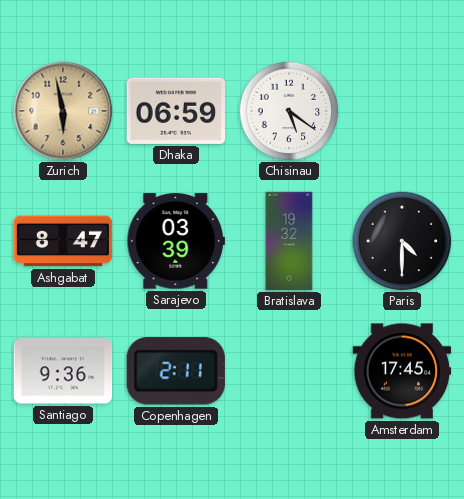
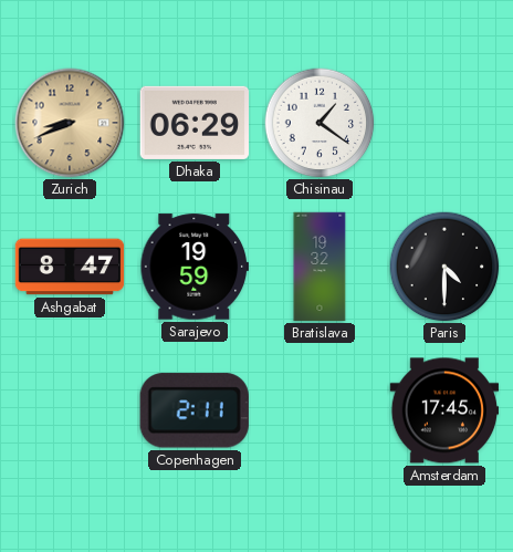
Zurich: 5:58 -> 8:41
Dhaka: 06:59 -> 06:29
Chisinau: 5:21 -> 1:21
Sarajevo: 03:39 -> 19:59
Santiago: 9:36 -> none
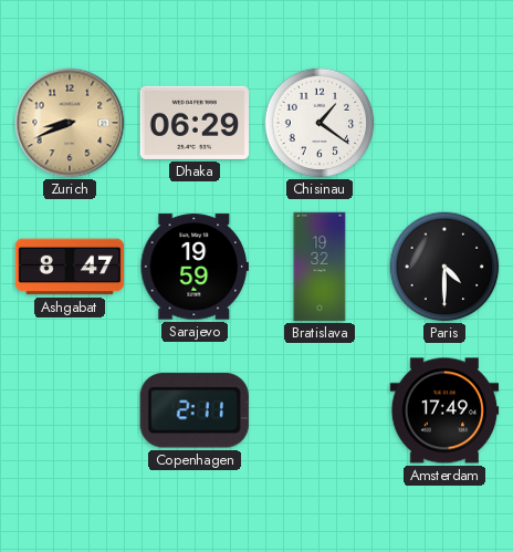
Amsterdam: 17:45 -> 17:49
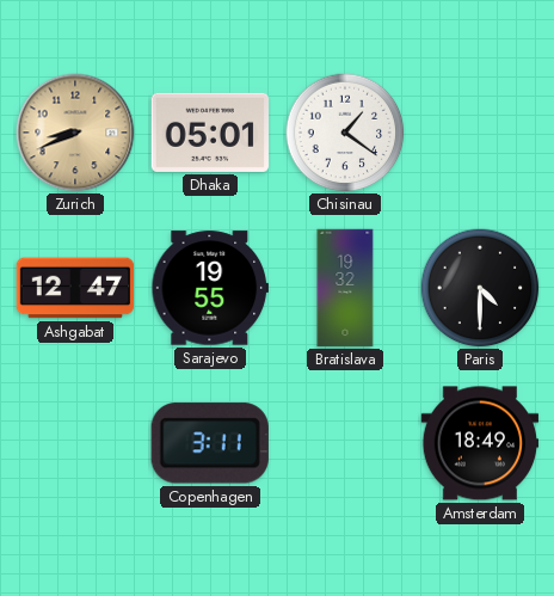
Dhaka: 06:29 -> 05:01
Ashgabat: 8:47 -> 12:47
Sarajevo: 19:59 -> 19:55
Copenhagen: 2:11 -> 3:11
Amsterdam: 17:49 -> 18:49
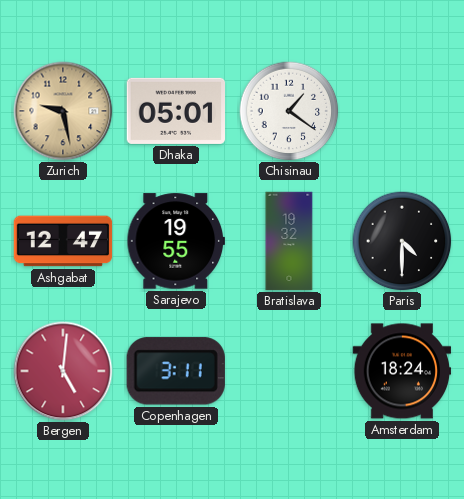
Zurich: 8:41 -> 9:28
Bergen: none -> 5:01
Amsterdam: 18:49 -> 18:24
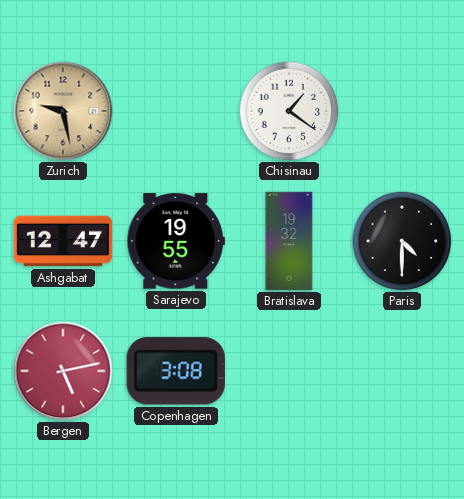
Dhaka: 05:01 -> none
Bergen: 5:01 -> 5:13
Copenhagen: 3:11 -> 3:08
Amsterdam: 18:24 -> none
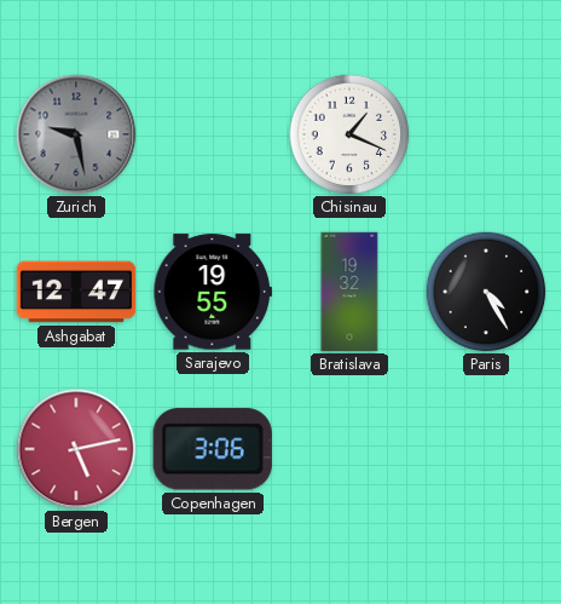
Zurich dial: champagne -> grey
Chisinau: 1:21 -> 1:19
Paris: 4:30 -> 4:25
Copenhagen: 3:08 -> 3:06
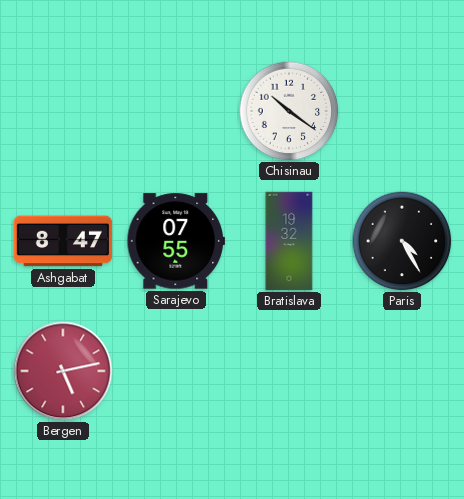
Zurich: 9:28 -> none
Chisinau: 1:19 -> 10:21
Ashgabat: 12:47 -> 8:47
Sarajevo: 19:55 -> 07:55
Copenhagen: 3:06 -> none
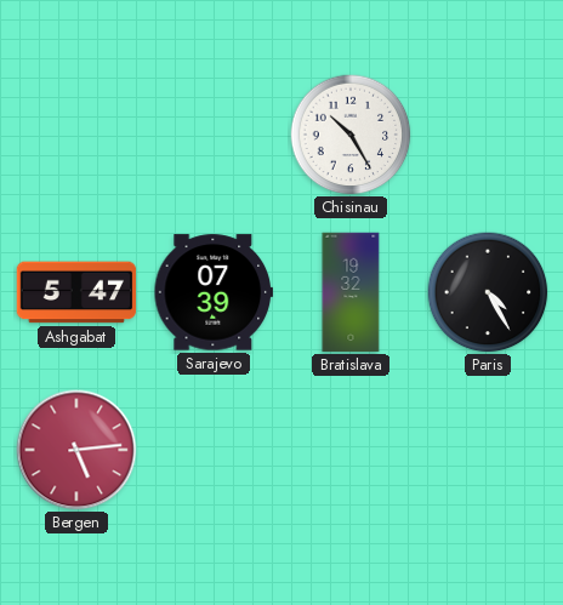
Chisinau: 10:21 -> 10:25
Ashgabat: 8:47 -> 5:47
Sarajevo: 07:55 -> 07:39
Bergen: 5:13 -> 5:14
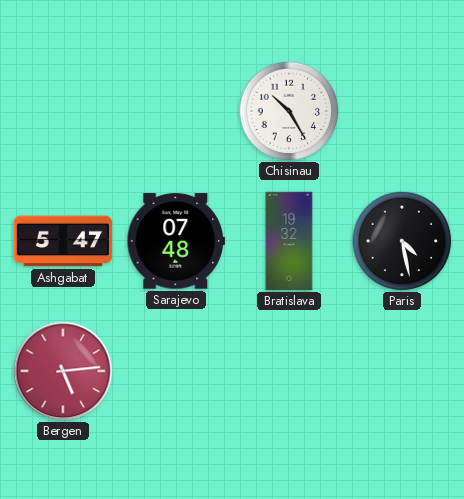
Sarajevo: 07:39 -> 07:48
Paris: 4:25 -> 4:28
